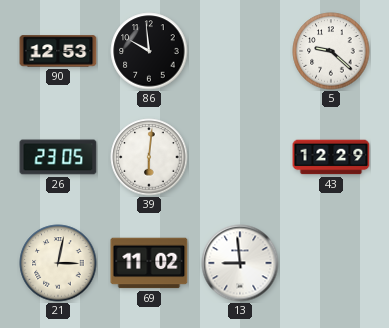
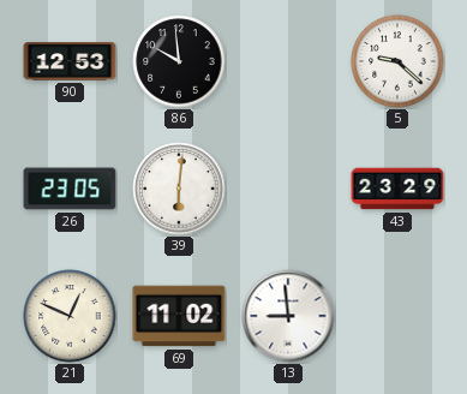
43: 12:29 -> 23:29
21: 3:02 -> 12:49
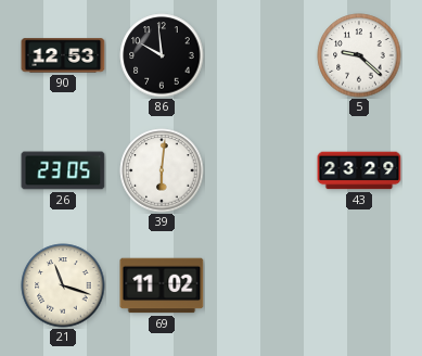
21: 12:49 -> 11:18
13: 8:59 -> none
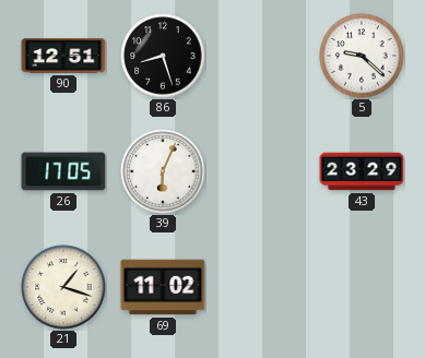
90: 12:53 -> 12:51
86: 9:59 -> 8:27
26: 23:05 -> 17:05
39: 6:01 -> 6:04
21: 11:18 -> 1:18
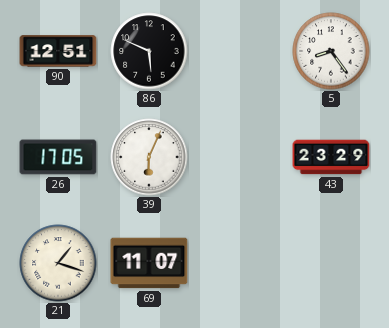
86: 8:27 -> 5:49
5: 9:22 -> 8:24
69: 11:02 -> 11:07
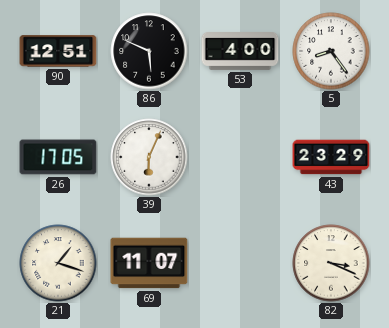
53: none -> 4:00
82: none -> 3:19
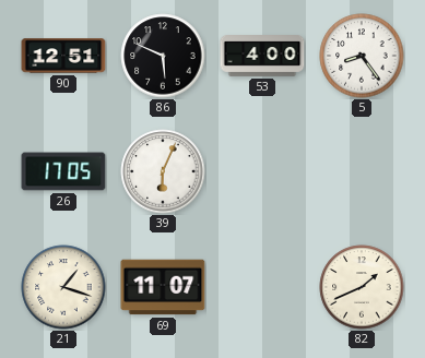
43: 23:29 -> none
82: 3:19 -> 1:41
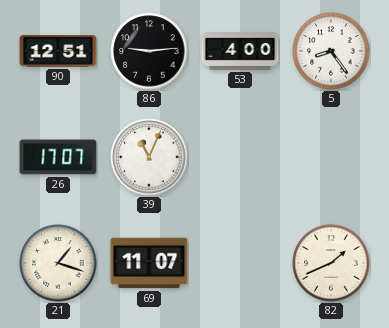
86: 5:49 -> 9:14
26: 17:05 -> 17:07
39: 6:04 -> 11:04
